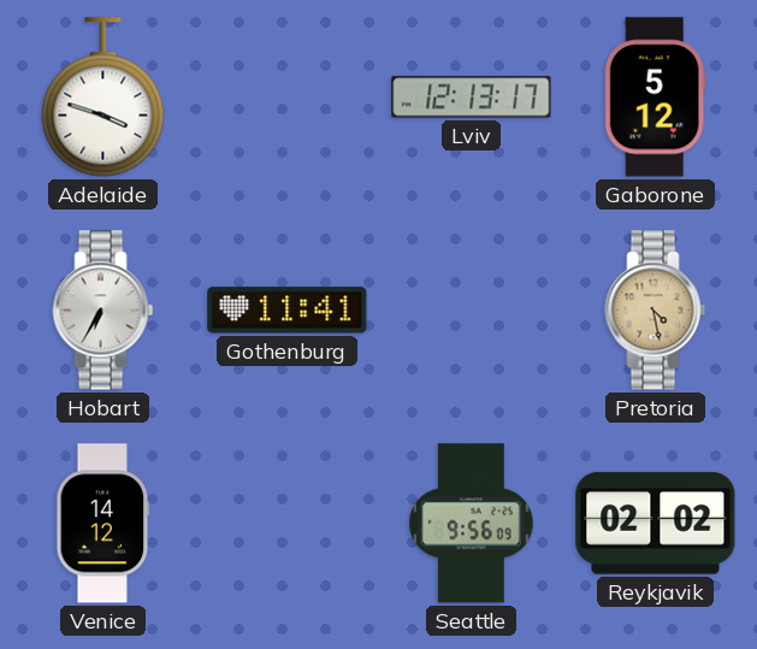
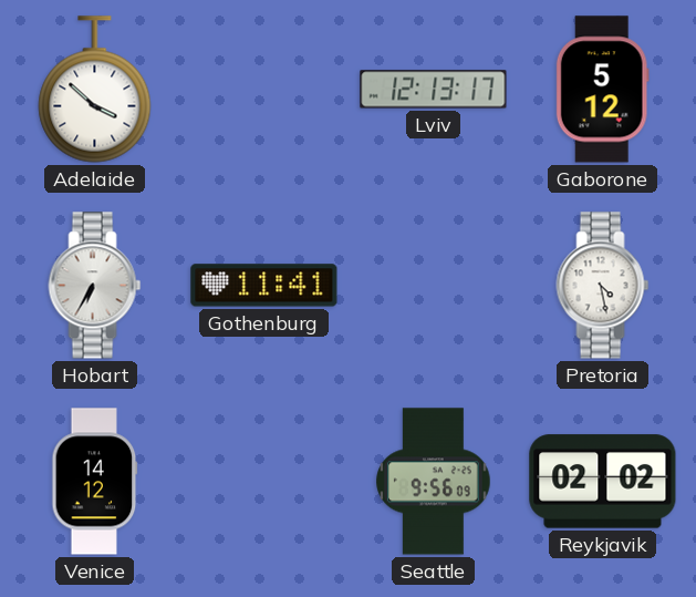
Adelaide: 3:48 -> 3:52
Pretoria dial: champagne -> white
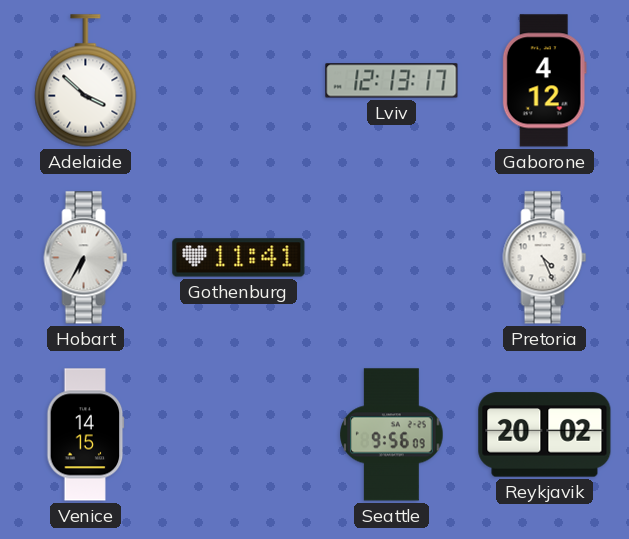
Gaborone: 5:12 -> 4:12
Pretoria: 4:28 -> 4:26
Venice: 14:12 -> 14:15
Reykjavik: 02:02 -> 20:02
